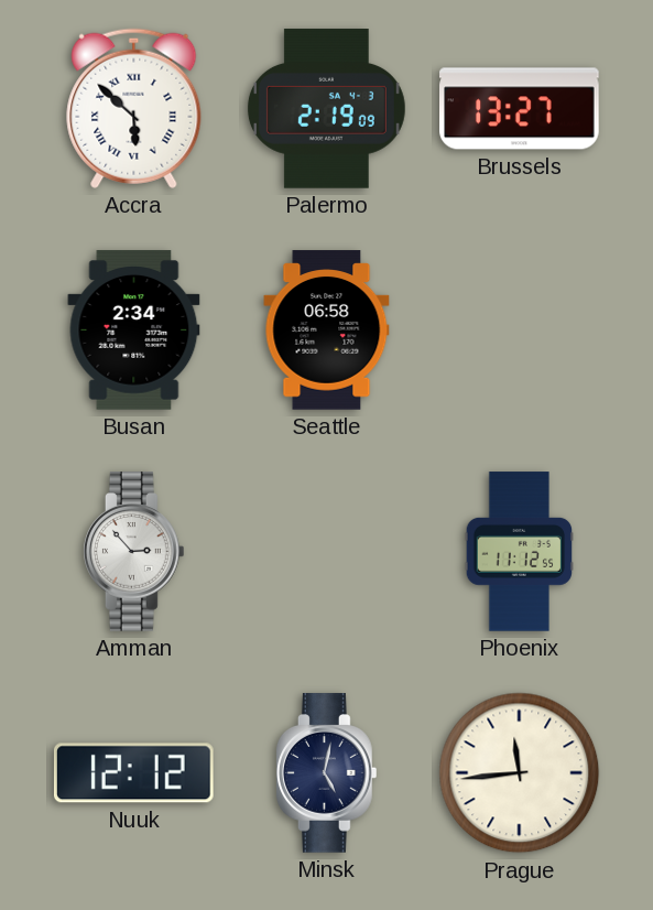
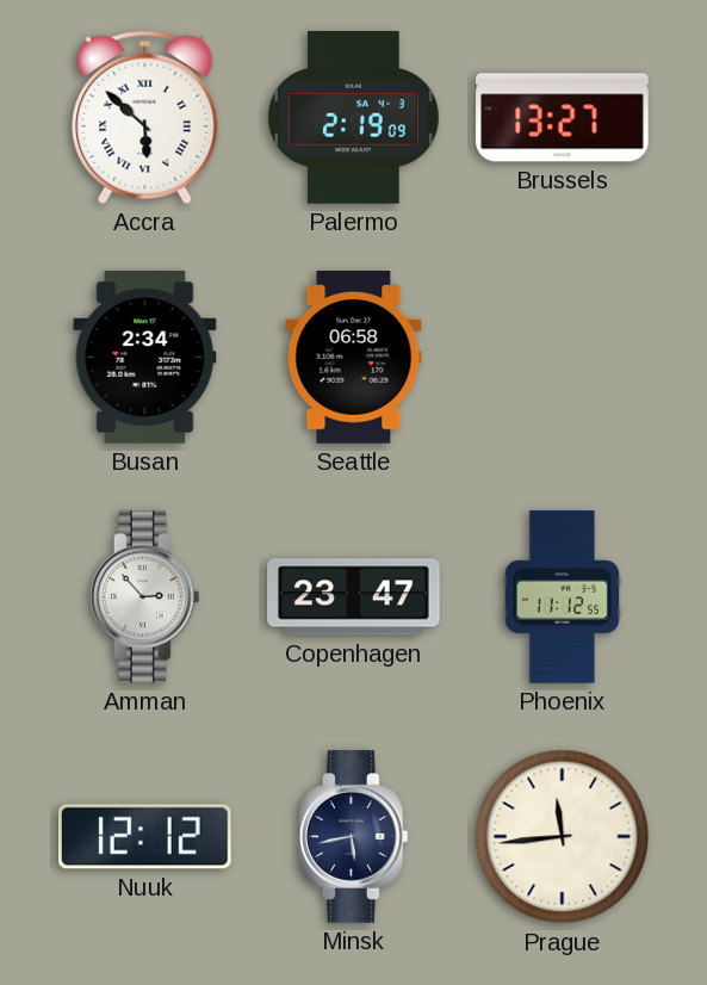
Copenhagen: none -> 23:47
Minsk: 5:02 -> 5:43
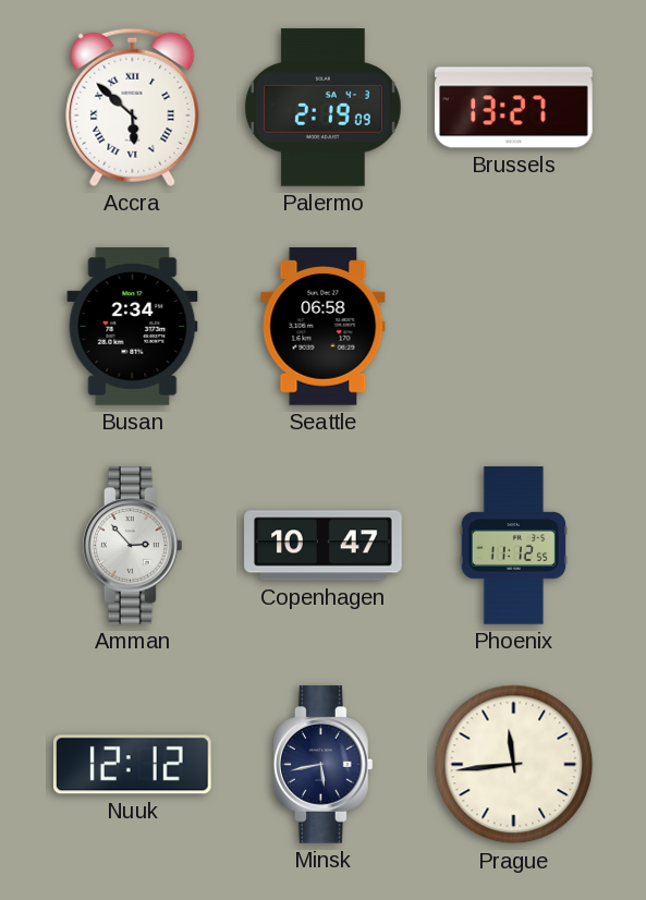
Copenhagen: 23:47 -> 10:47
